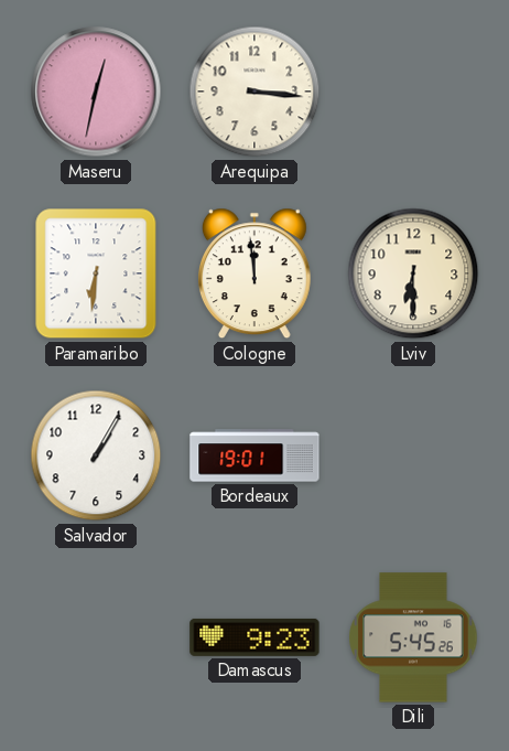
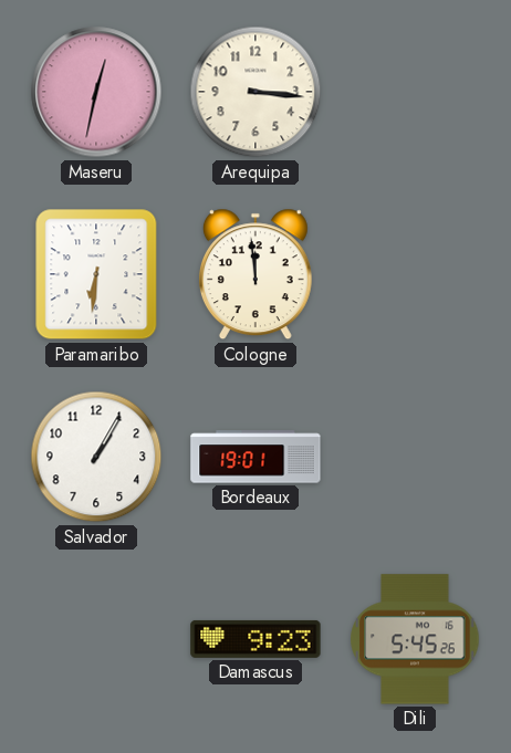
Lviv: 6:30 -> none
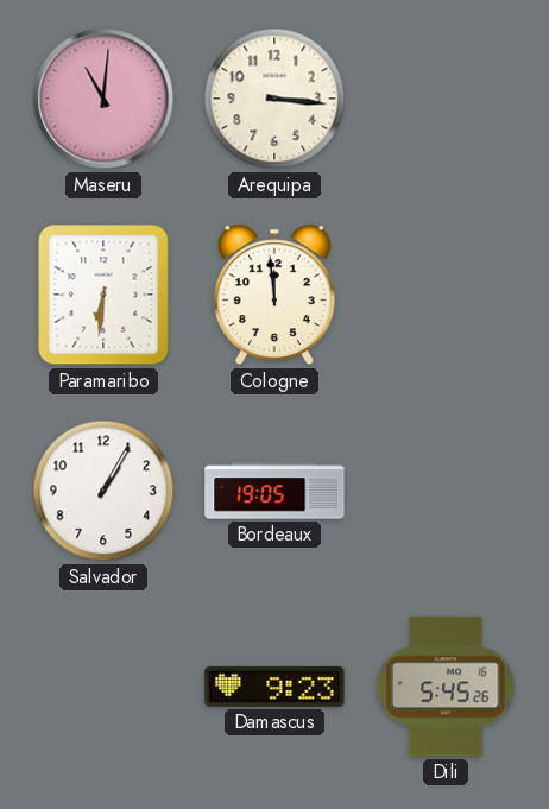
Maseru: 12:32 -> 11:01
Bordeaux: 19:01 -> 19:05
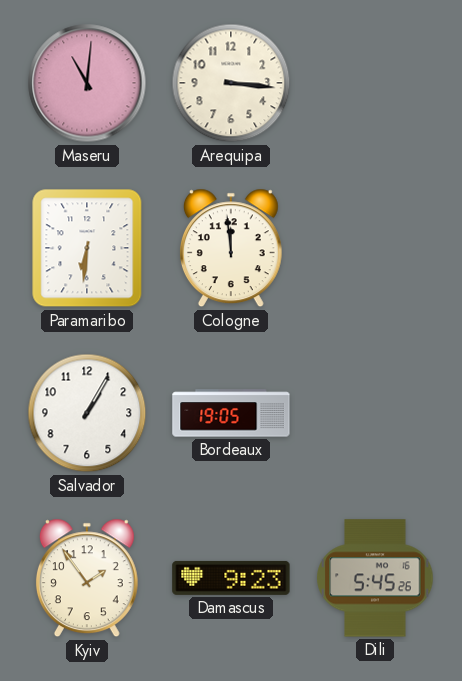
Kyiv: none -> 1:54
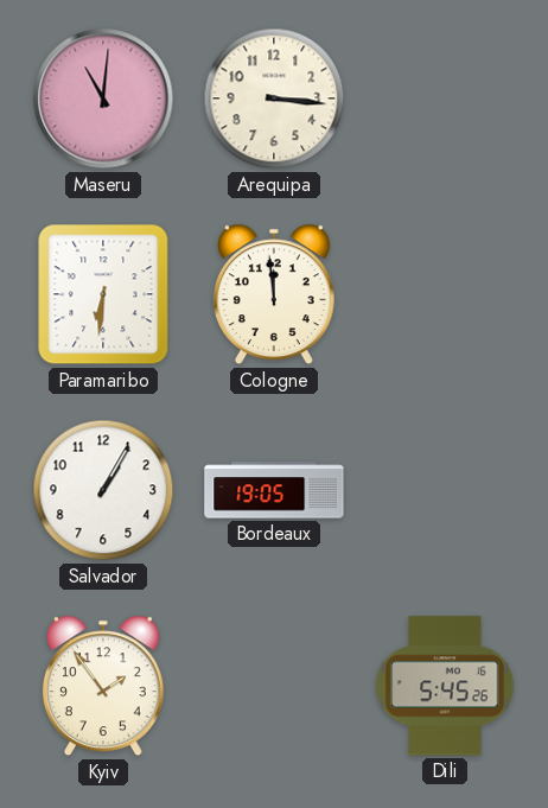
Damascus: 9:23 -> none
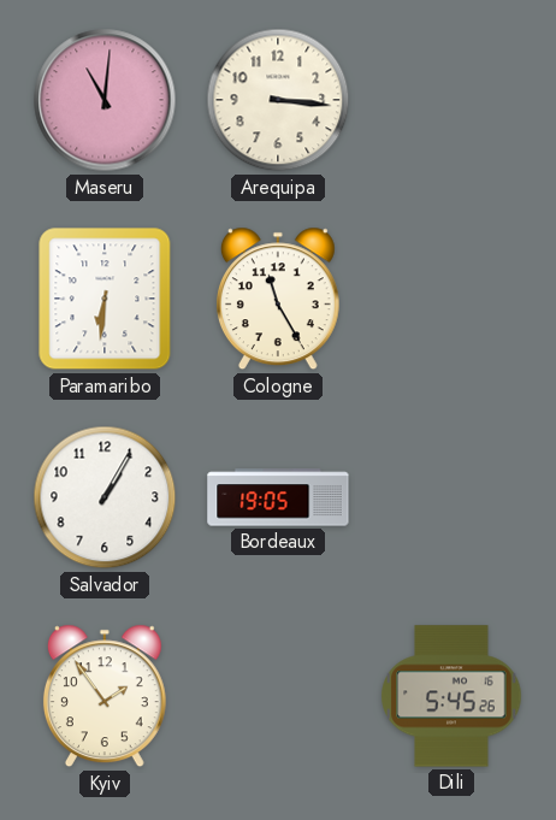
Cologne: 11:59 -> 11:25
